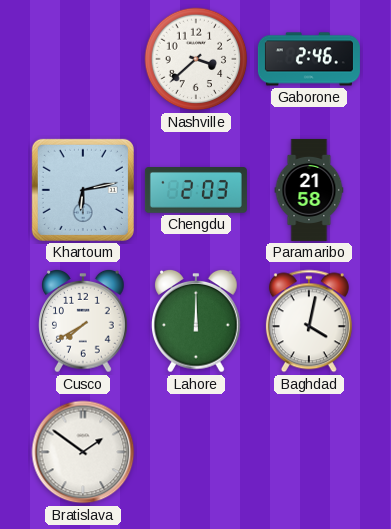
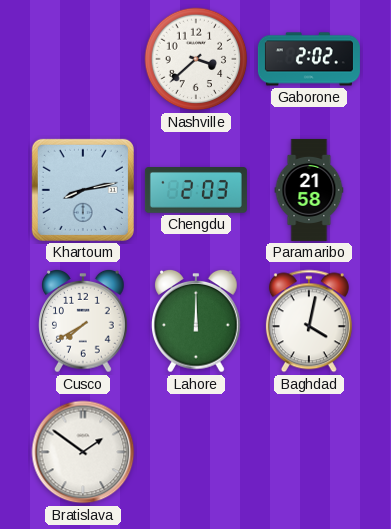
Gaborone: 2:46 -> 2:02
Khartoum: 6:13 -> 8:13
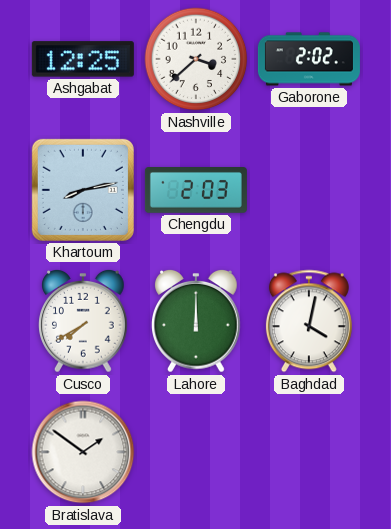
Ashgabat: none -> 12:25
Paramaribo: 21:58 -> none
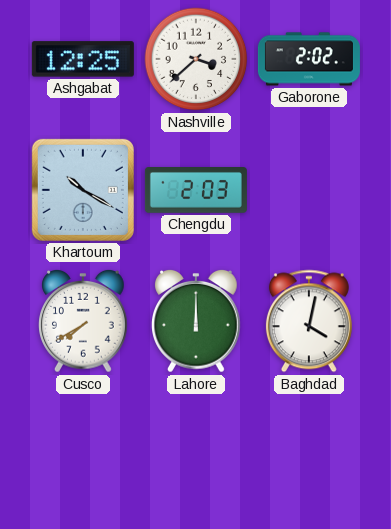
Khartoum: 8:13 -> 10:20
Bratislava: 1:51 -> none
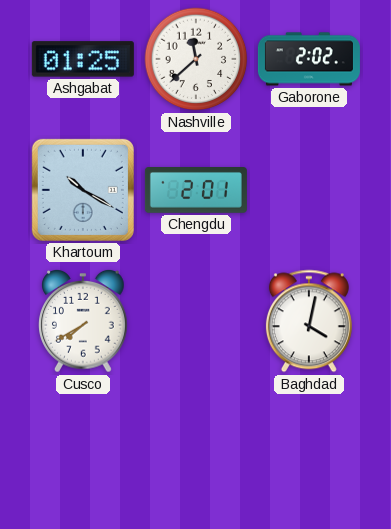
Ashgabat: 12:25 -> 01:25
Nashville: 3:38 -> 11:38
Chengdu: 2:03 -> 2:01
Lahore: 12:00 -> none
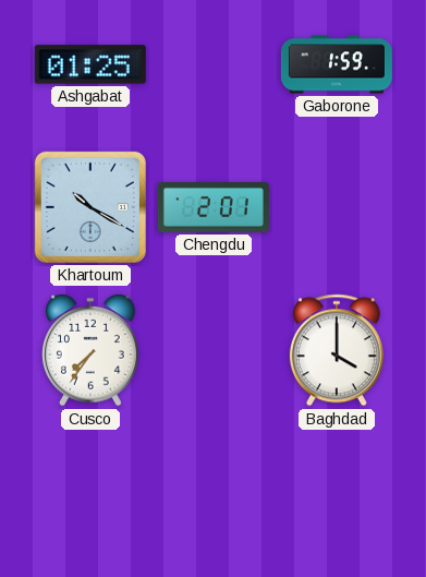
Nashville: 11:38 -> none
Gaborone: 2:02 -> 1:59
Cusco: 7:40 -> 7:36
Baghdad: 4:02 -> 4:00
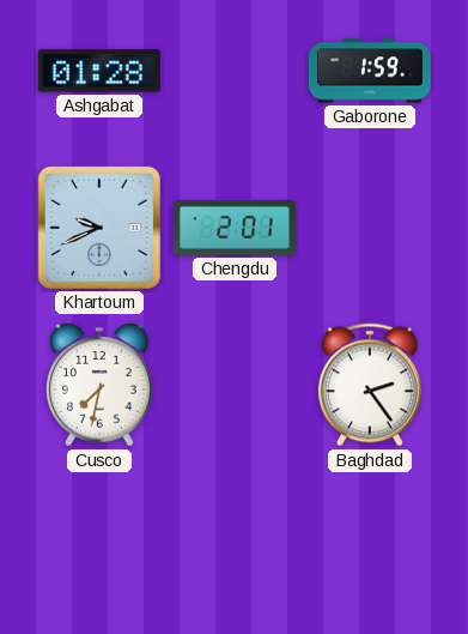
Ashgabat: 01:25 -> 01:28
Khartoum: 10:20 -> 9:41
Cusco: 7:36 -> 7:32
Baghdad: 4:00 -> 2:24
